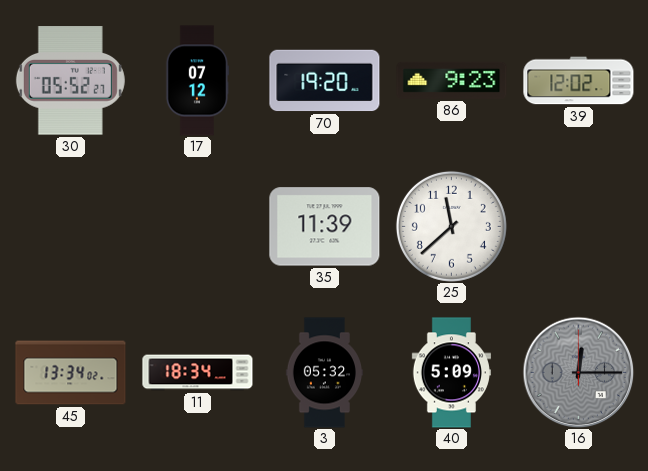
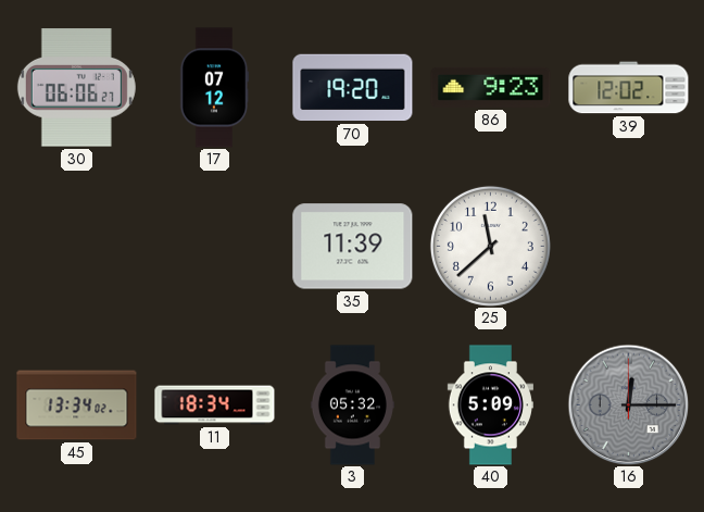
30: 05:52 -> 06:06
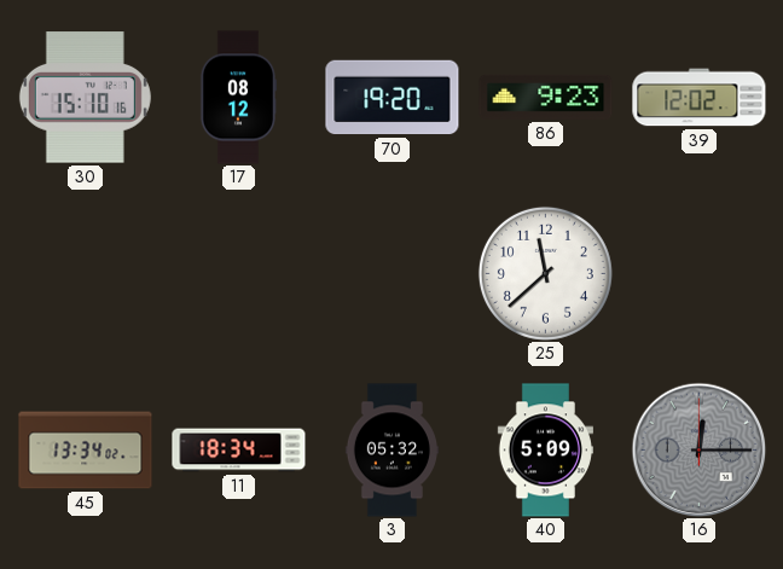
30: 06:06 -> 15:10
17: 07:12 -> 08:12
35: 11:39 -> none
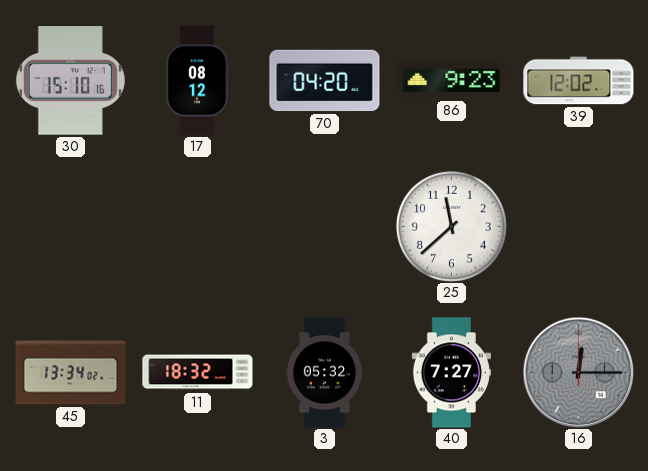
70: 19:20 -> 04:20
11: 18:34 -> 18:32
40: 5:09 -> 7:27
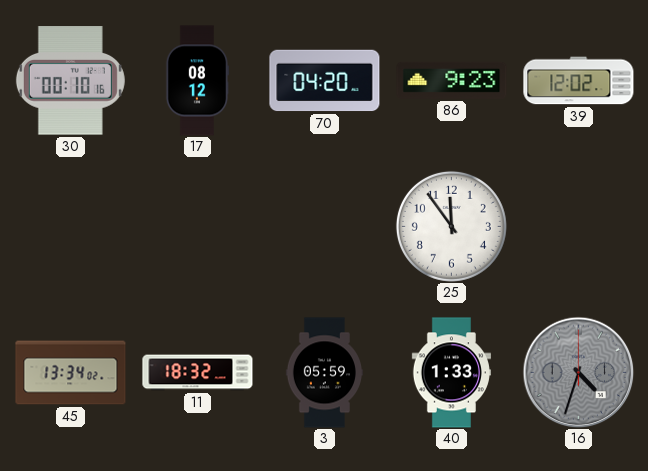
30: 15:10 -> 00:10
25: 11:38 -> 11:54
3: 05:32 -> 05:59
40: 7:27 -> 1:33
16: 12:15 -> 4:33
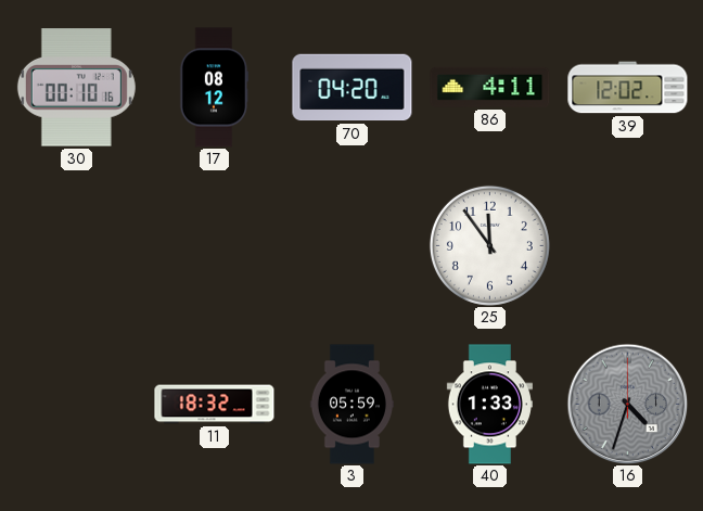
86: 9:23 -> 4:11
45: 13:34 -> none
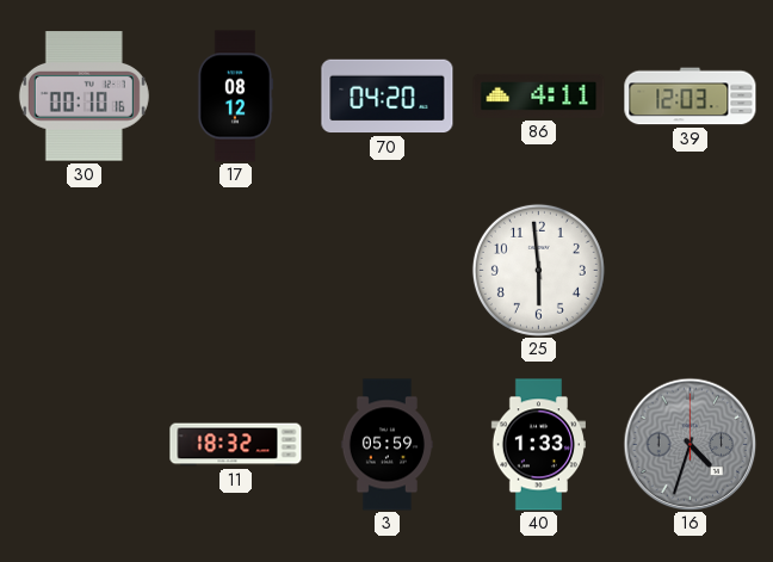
39: 12:02 -> 12:03
25: 11:54 -> 5:59
